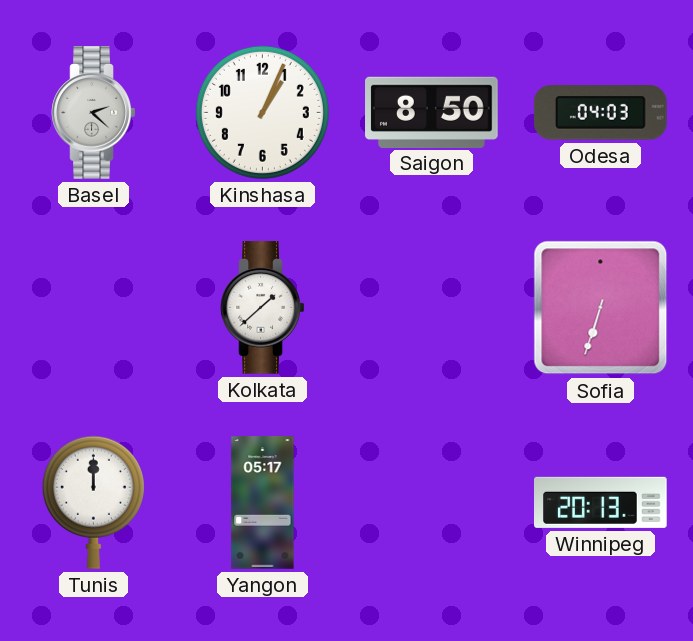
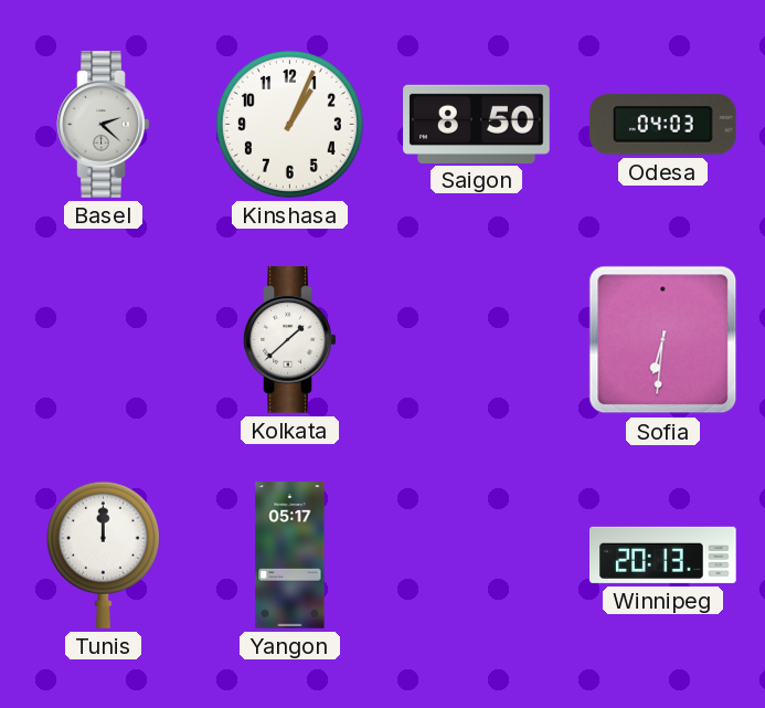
Sofia: 6:33 -> 6:31
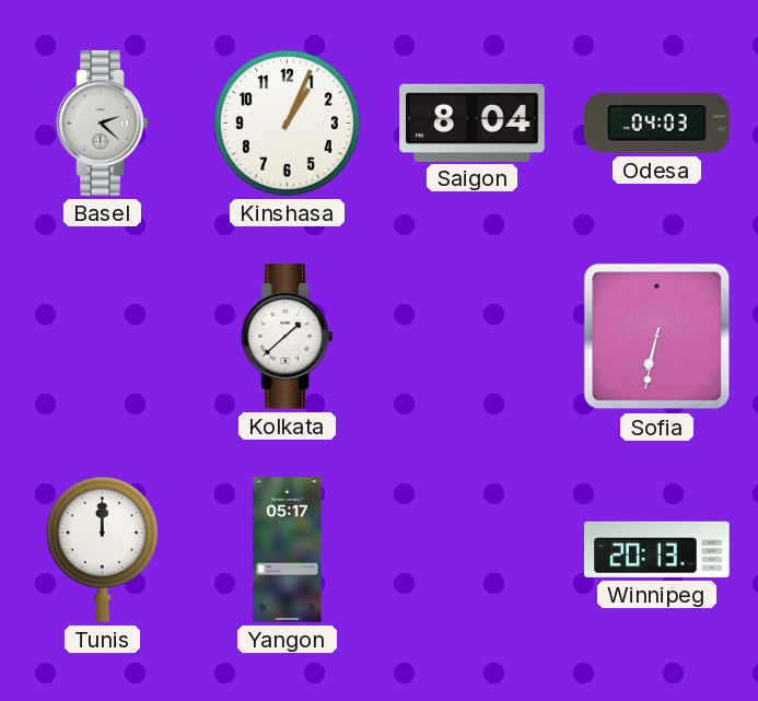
Saigon: 8:50 -> 8:04
Sofia: 6:31 -> 6:32
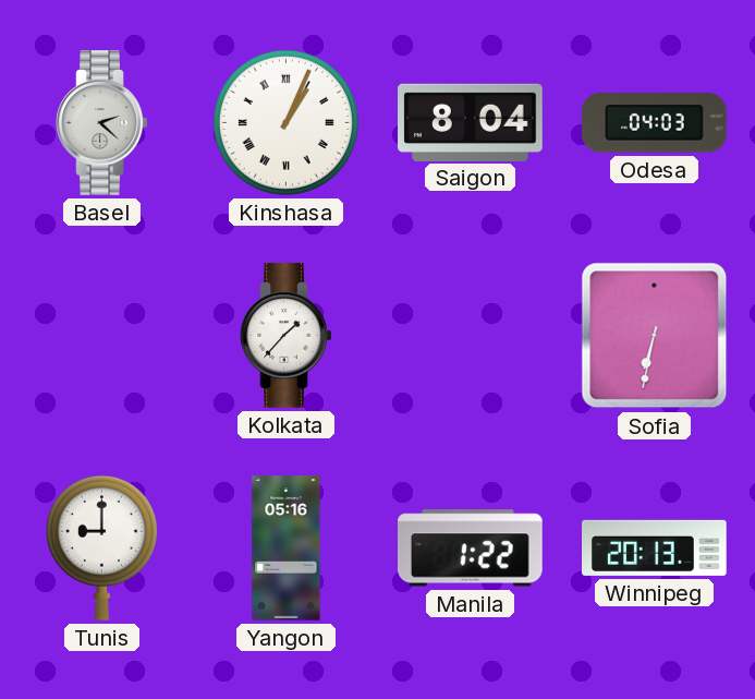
Kinshasa numerals: Arabic -> Roman
Kolkata: 1:38 -> 1:37
Tunis: 12:00 -> 9:00
Yangon: 05:17 -> 05:16
Manila: none -> 1:22
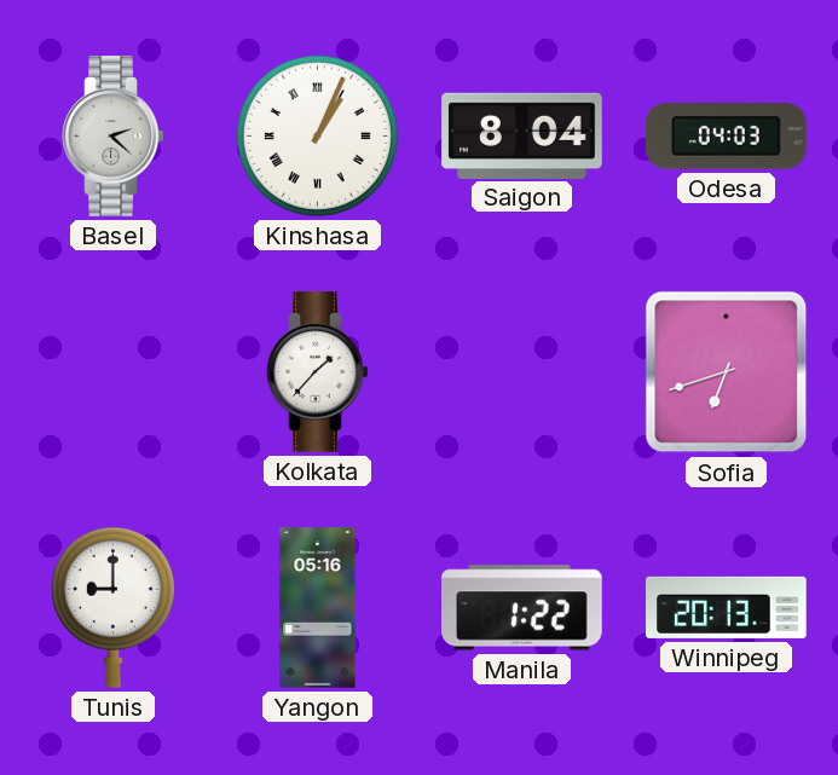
Sofia: 6:32 -> 6:42
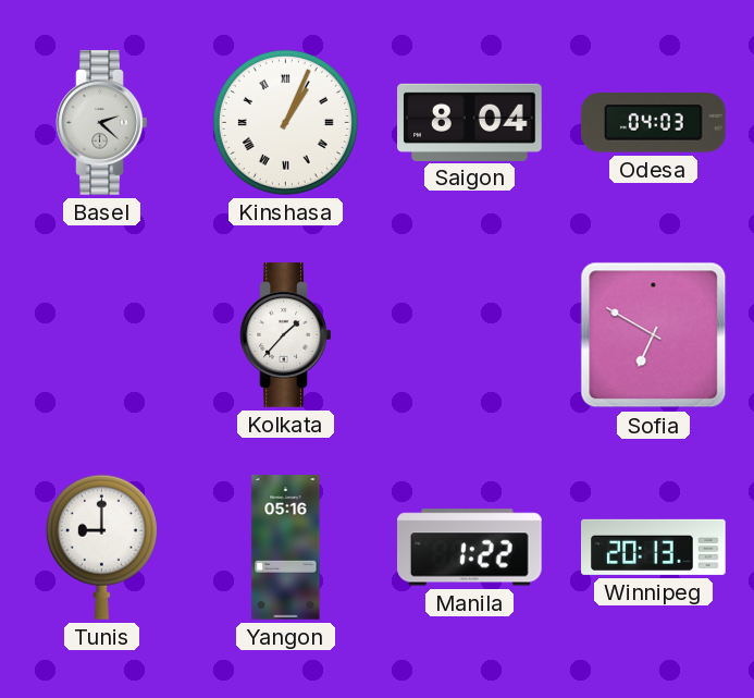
Sofia: 6:42 -> 6:50
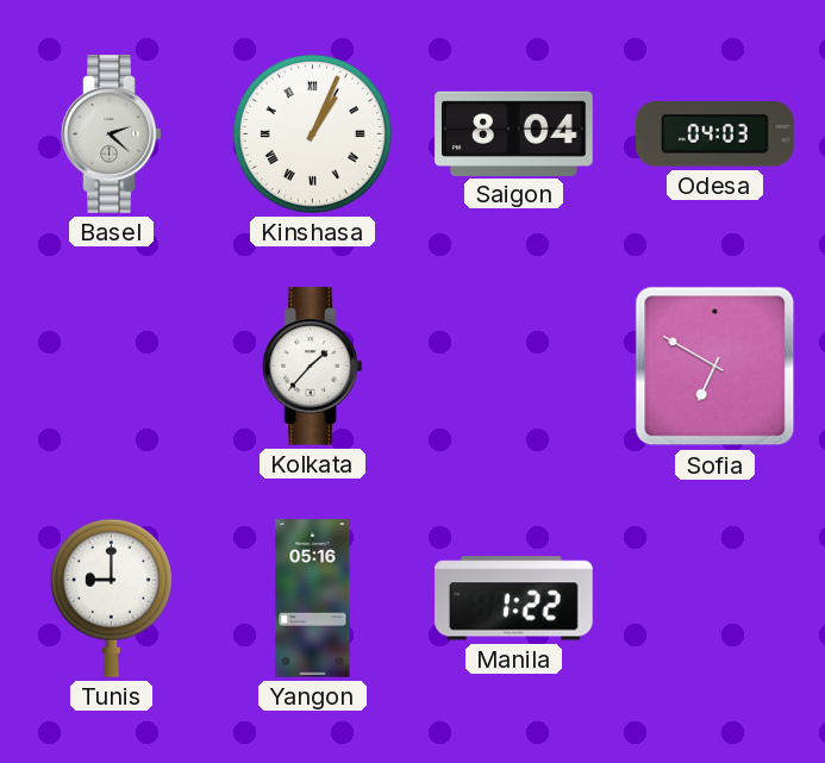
Winnipeg: 20:13 -> none
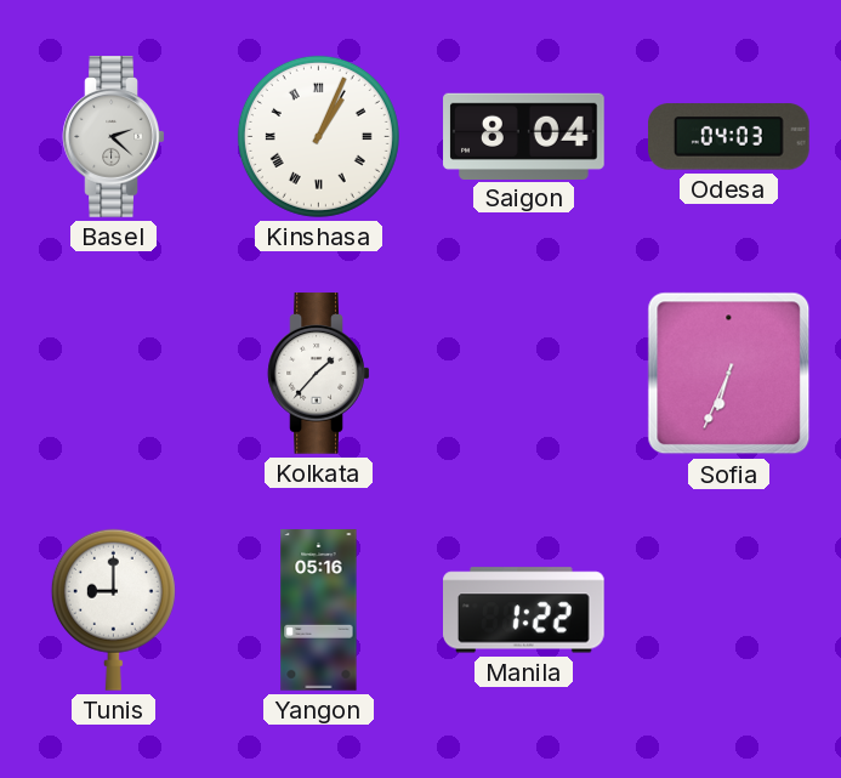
Sofia: 6:50 -> 6:34
